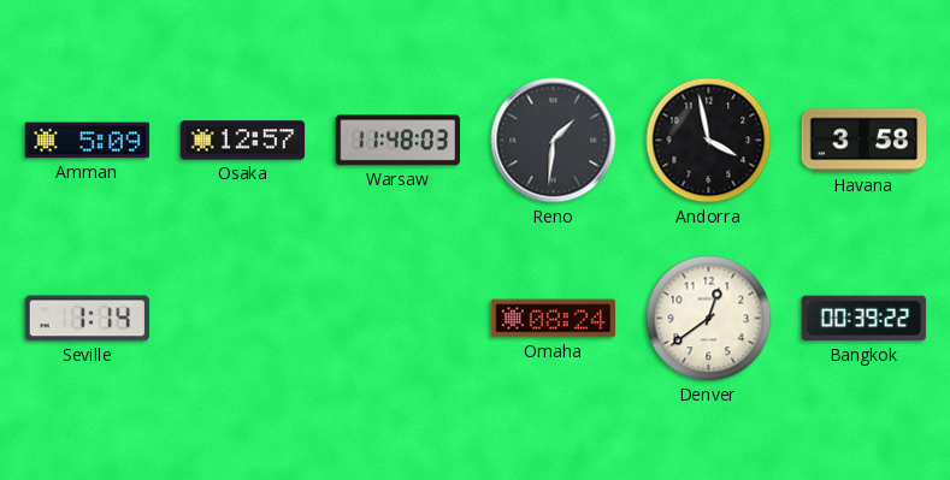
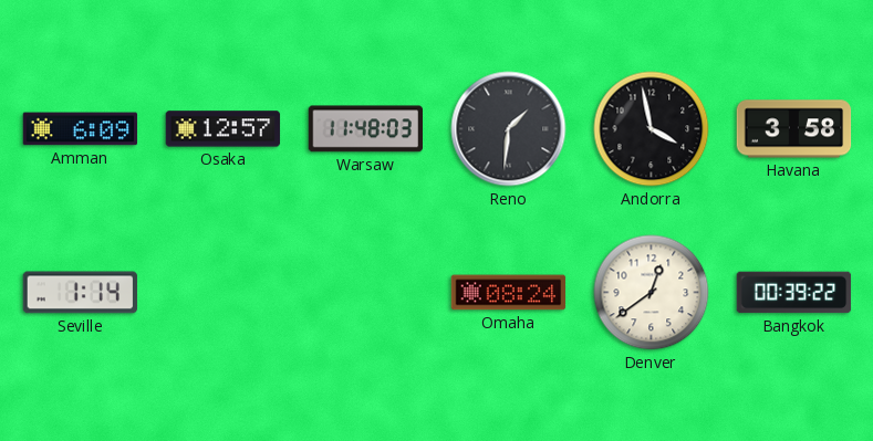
Amman: 5:09 -> 6:09
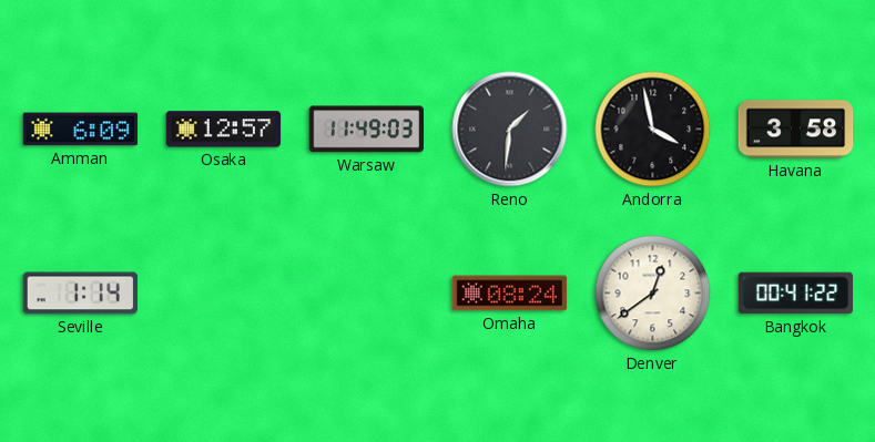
Warsaw: 11:48 -> 11:49
Bangkok: 00:39 -> 00:41
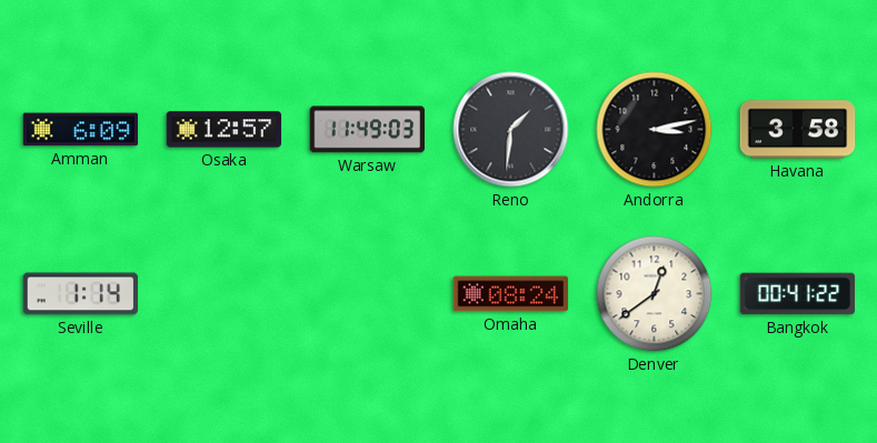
Andorra: 3:58 -> 3:13
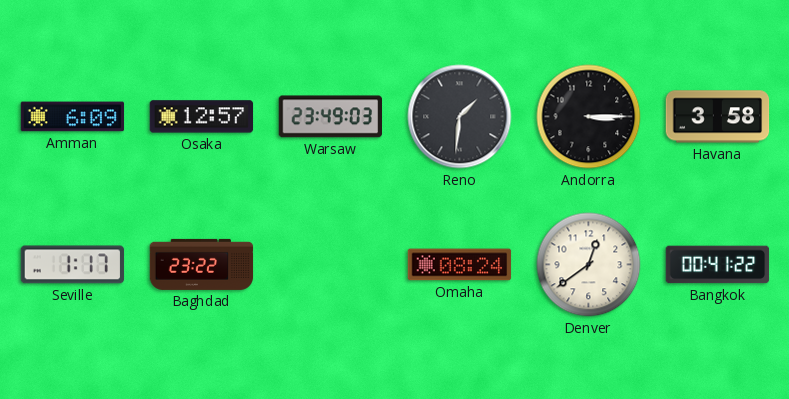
Warsaw: 11:49 -> 23:49
Andorra: 3:13 -> 3:15
Seville: 1:14 -> 1:17
Baghdad: none -> 23:22
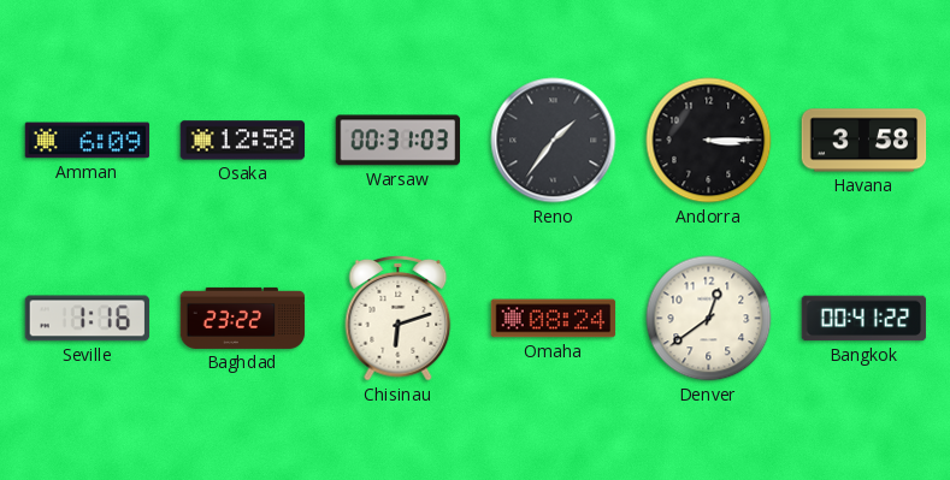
Osaka: 12:57 -> 12:58
Warsaw: 23:49 -> 00:31
Reno: 1:31 -> 1:36
Seville: 1:17 -> 1:16
Chisinau: none -> 6:12
